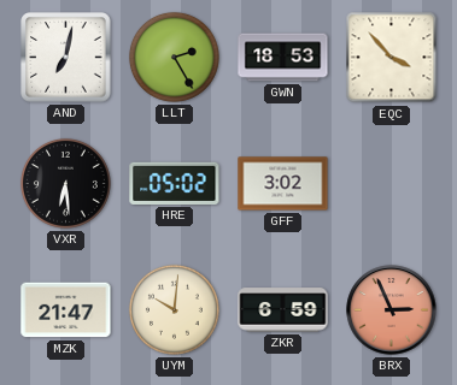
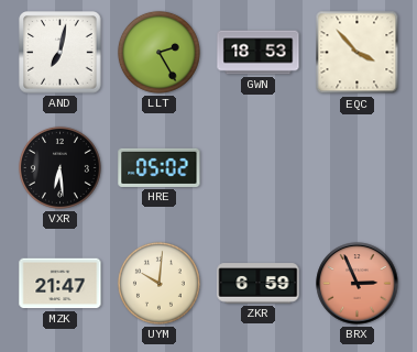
GFF: 3:02 -> none
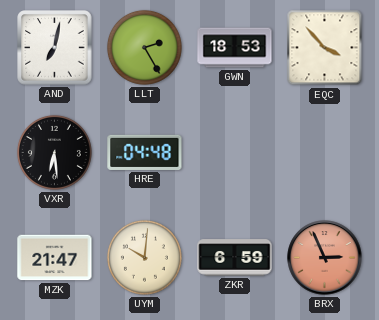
HRE: 05:02 -> 04:48
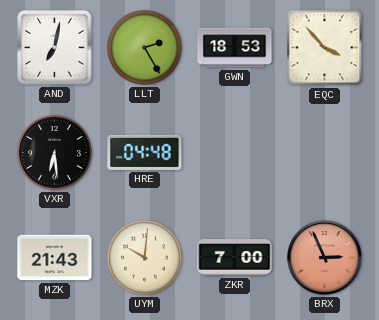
MZK: 21:47 -> 21:43
ZKR: 6:59 -> 7:00
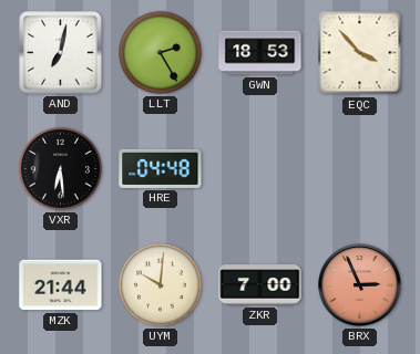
MZK: 21:43 -> 21:44
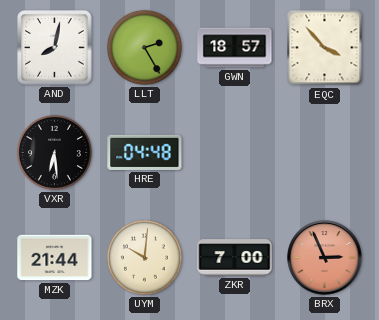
AND: 7:02 -> 8:02
GWN: 18:53 -> 18:57
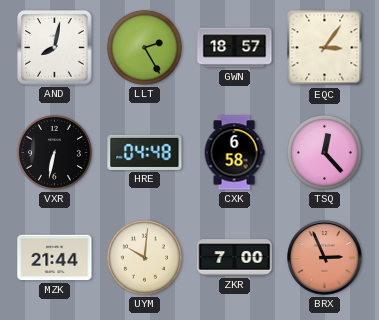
EQC: 3:53 -> 3:06
VXR: 6:29 -> 6:32
CXK: none -> 6:58
TSQ: none -> 12:23
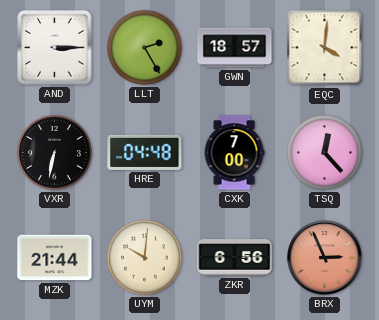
AND: 8:02 -> 3:15
EQC: 3:06 -> 4:01
CXK: 6:58 -> 7:00
ZKR: 7:00 -> 6:56
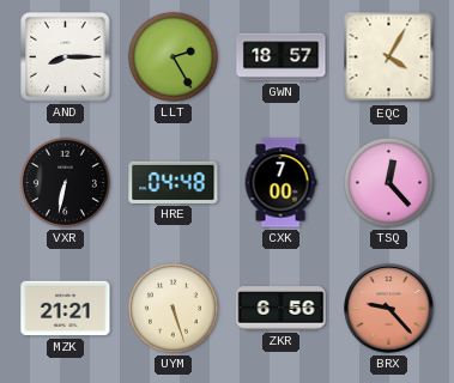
AND: 3:15 -> 8:15
EQC: 4:01 -> 4:05
MZK: 21:44 -> 21:21
UYM: 10:01 -> 5:27
BRX: 2:56 -> 9:23
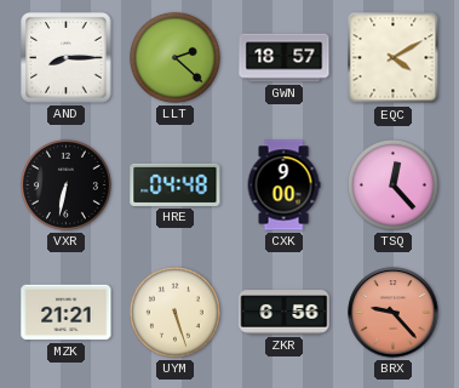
LLT: 2:25 -> 2:22
EQC: 4:05 -> 4:10
CXK: 7:00 -> 9:00
